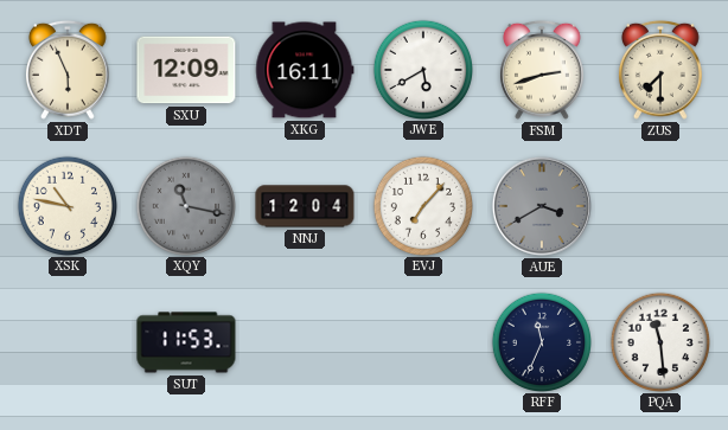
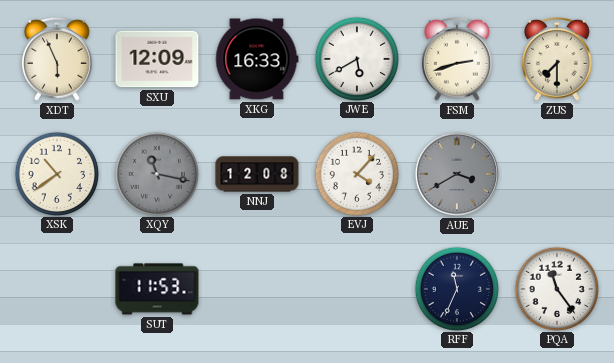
XKG: 16:11 -> 16:33
XSK: 10:47 -> 10:39
NNJ: 12:04 -> 12:08
EVJ: 7:07 -> 4:07
PQA: 11:29 -> 11:24
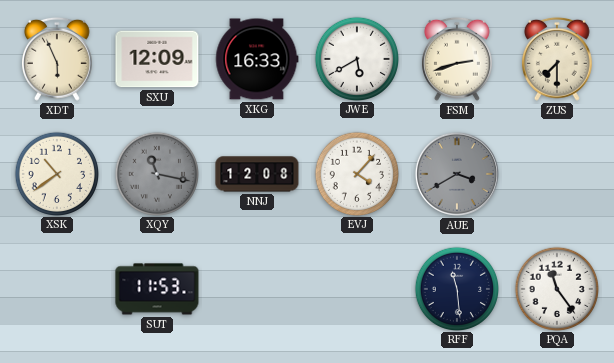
RFF: 11:34 -> 11:29
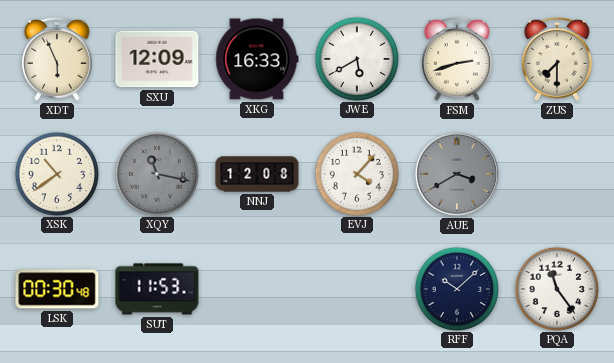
LSK: none -> 00:30
RFF: 11:29 -> 10:08
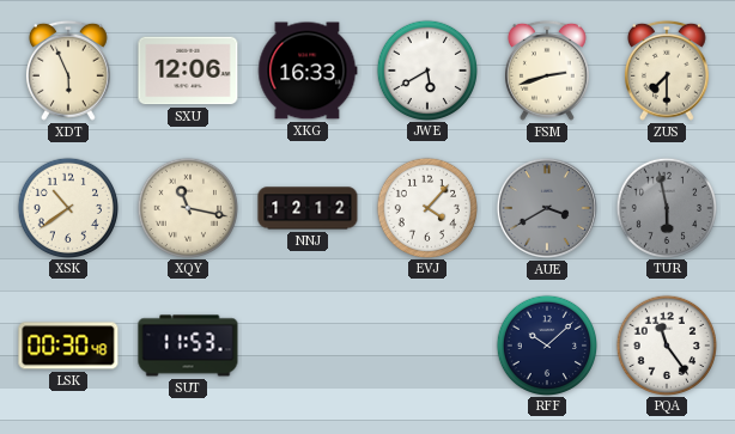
SXU: 12:09 -> 12:06
XQY dial: grey -> cream
NNJ: 12:08 -> 12:12
TUR: none -> 5:58
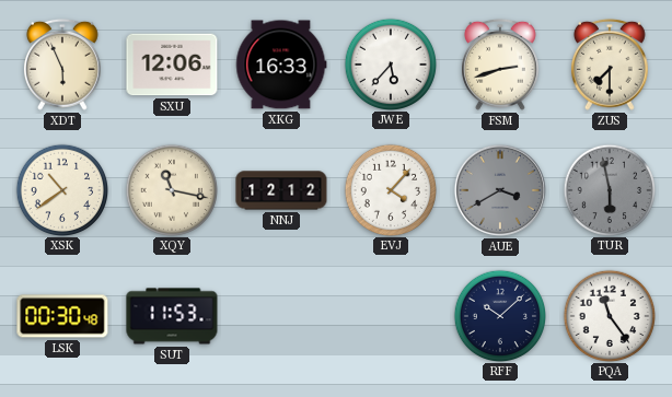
JWE: 5:40 -> 5:37
